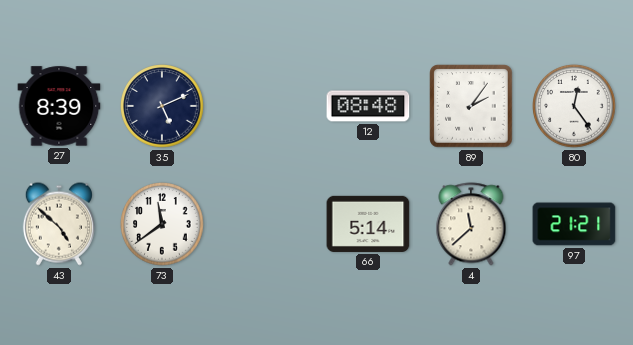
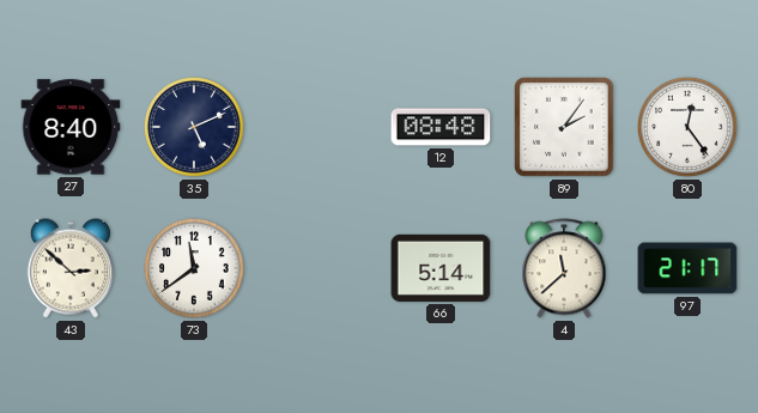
27: 8:39 -> 8:40
43: 4:52 -> 2:52
97: 21:21 -> 21:17
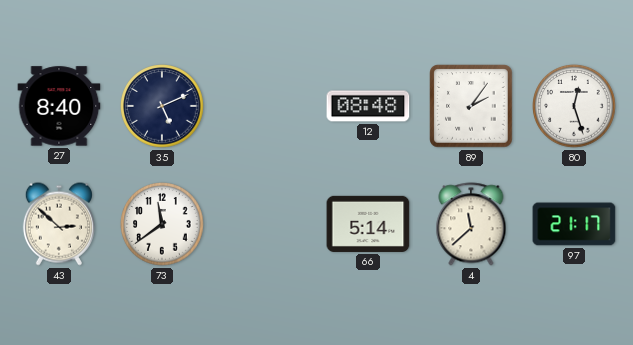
80: 12:24 -> 12:27
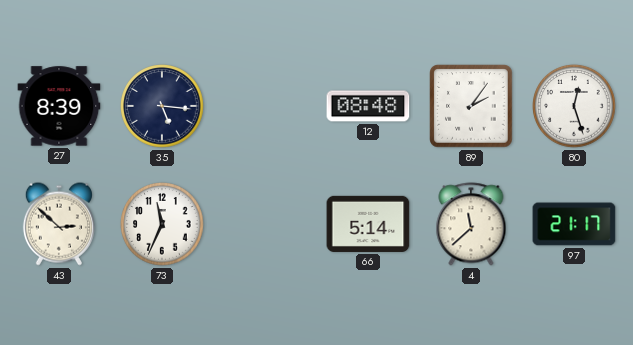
27: 8:40 -> 8:39
35: 5:11 -> 5:16
73: 11:39 -> 11:34
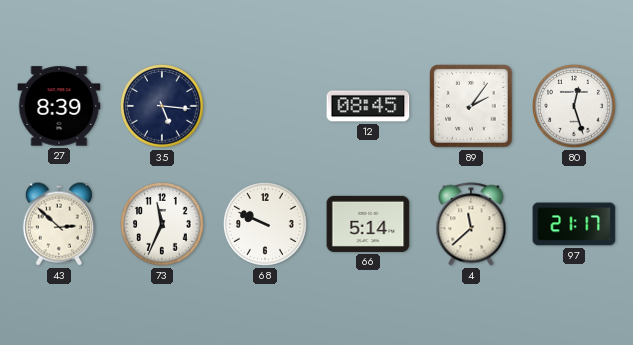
12: 08:48 -> 08:45
68: none -> 9:49
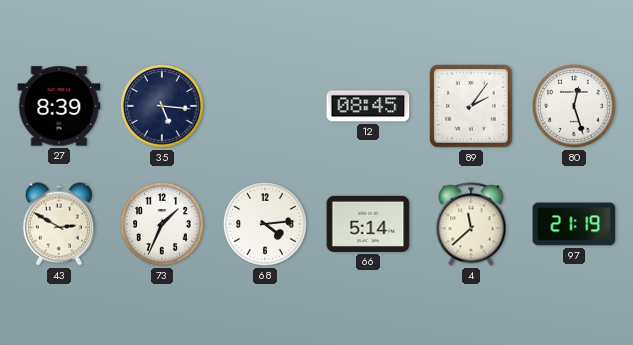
43: 2:52 -> 2:50
73: 11:34 -> 1:34
68: 9:49 -> 4:14
97: 21:17 -> 21:19
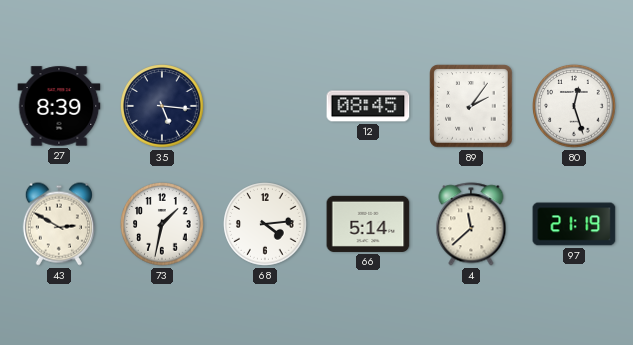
73: 1:34 -> 1:32
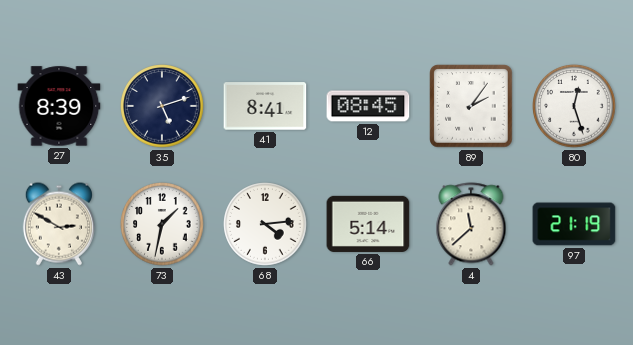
35: 5:16 -> 5:12
41: none -> 8:41
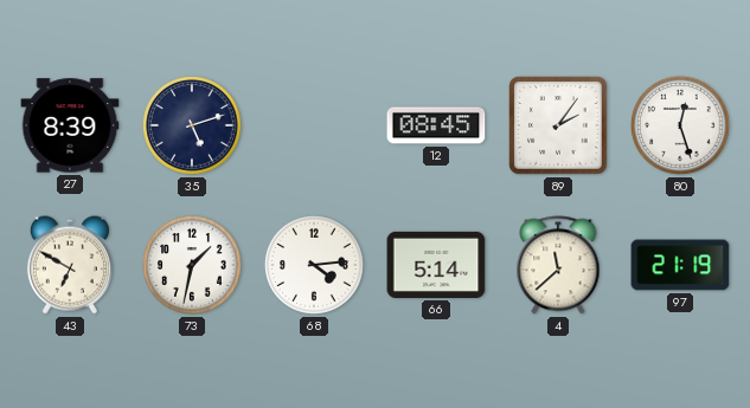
41: 8:41 -> none
43: 2:50 -> 6:50
